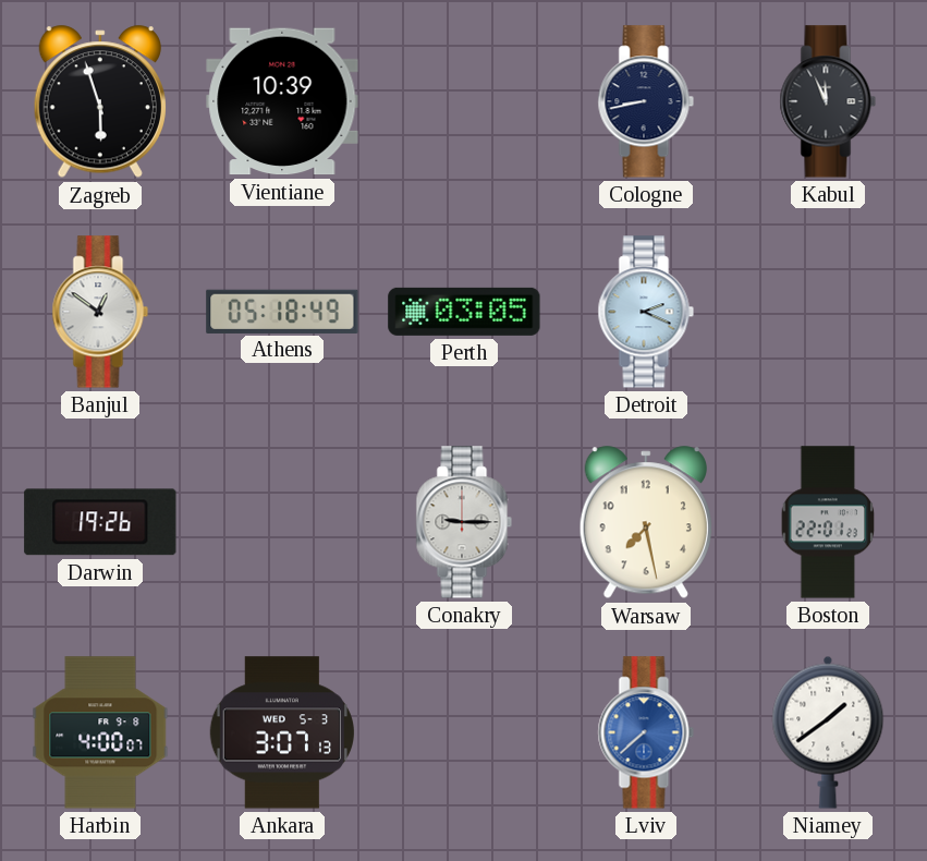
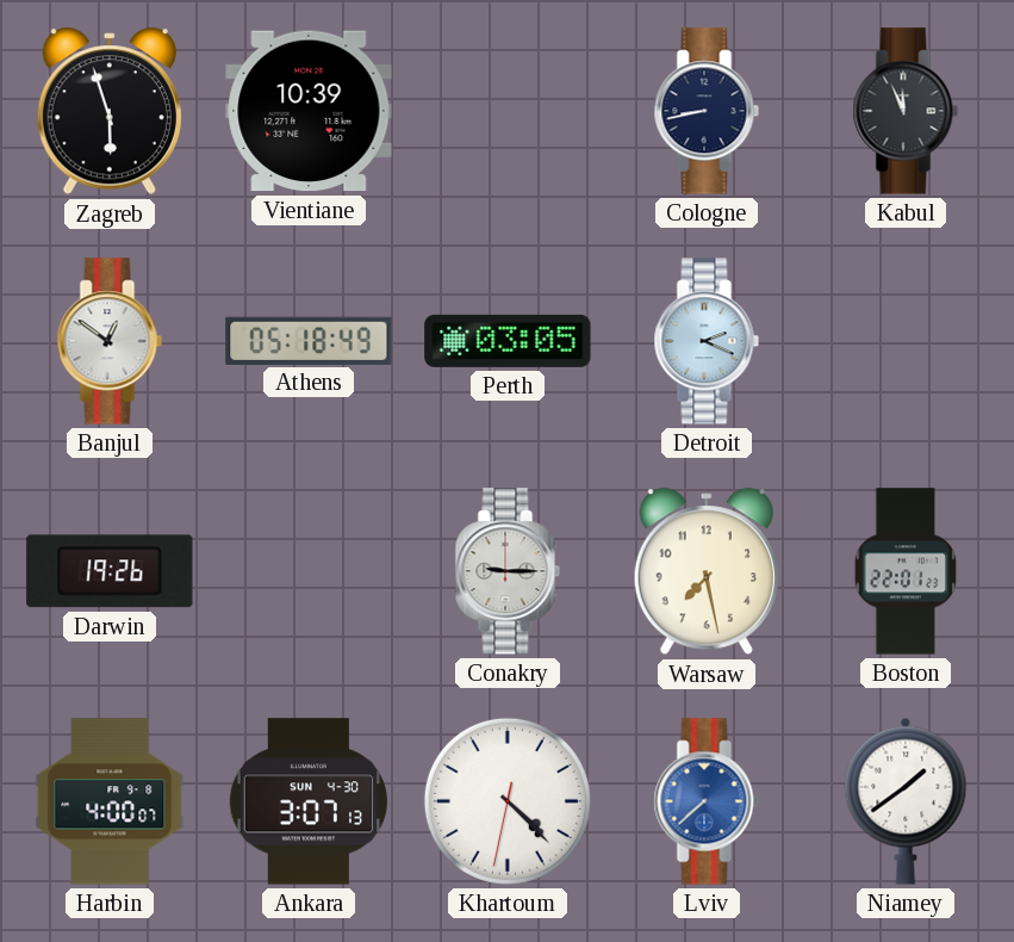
Ankara date: WED 5-3 -> SUN 4-30
Khartoum: none -> 4:22
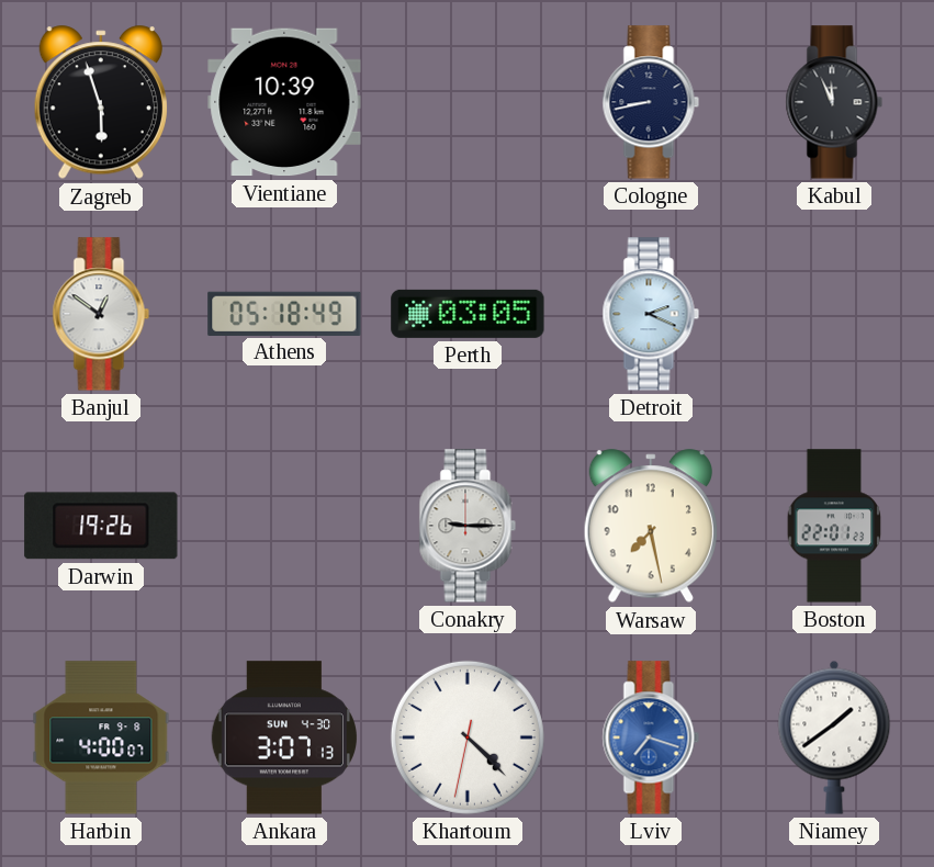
Lviv: 7:38 -> 7:18
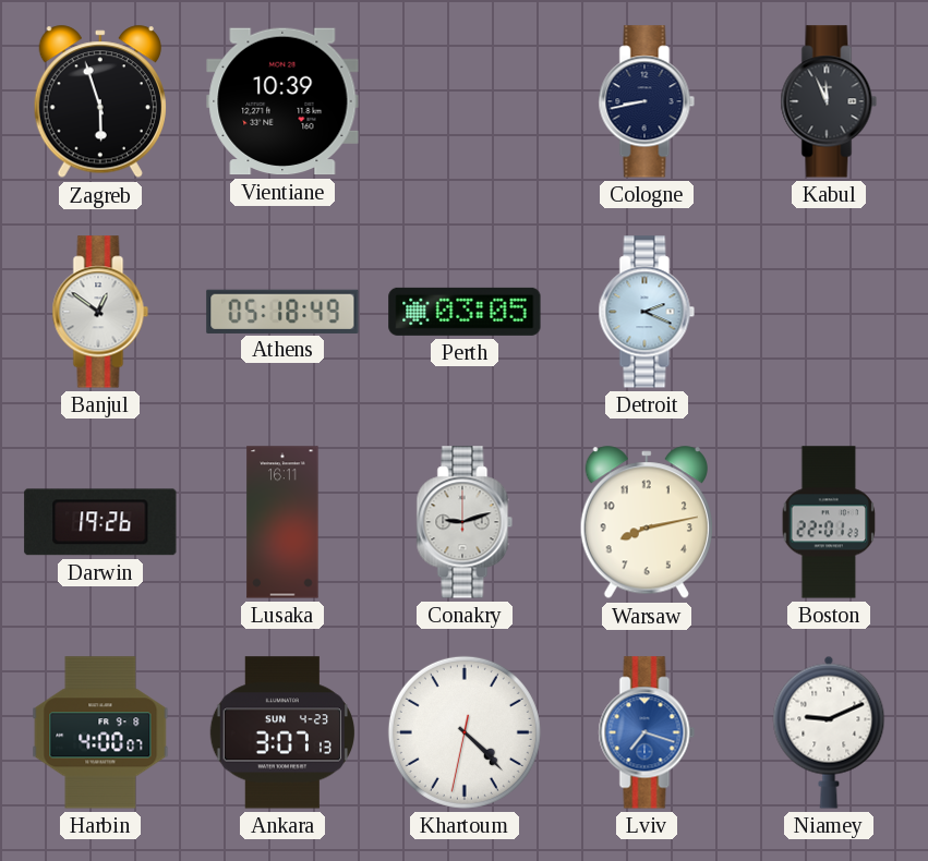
Lusaka: none -> 16:11
Conakry: 9:15 -> 9:12
Warsaw: 7:28 -> 8:13
Ankara date: SUN 4-30 -> SUN 4-23
Niamey: 1:39 -> 9:11
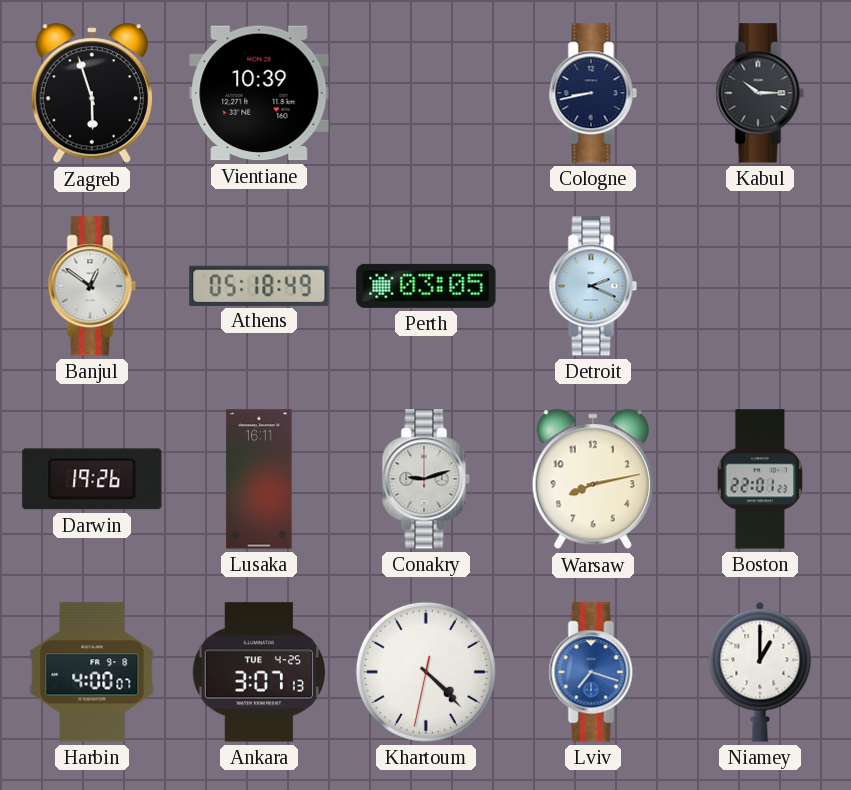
Kabul: 11:56 -> 10:15
Ankara date: SUN 4-23 -> TUE 4-25
Niamey: 9:11 -> 1:00
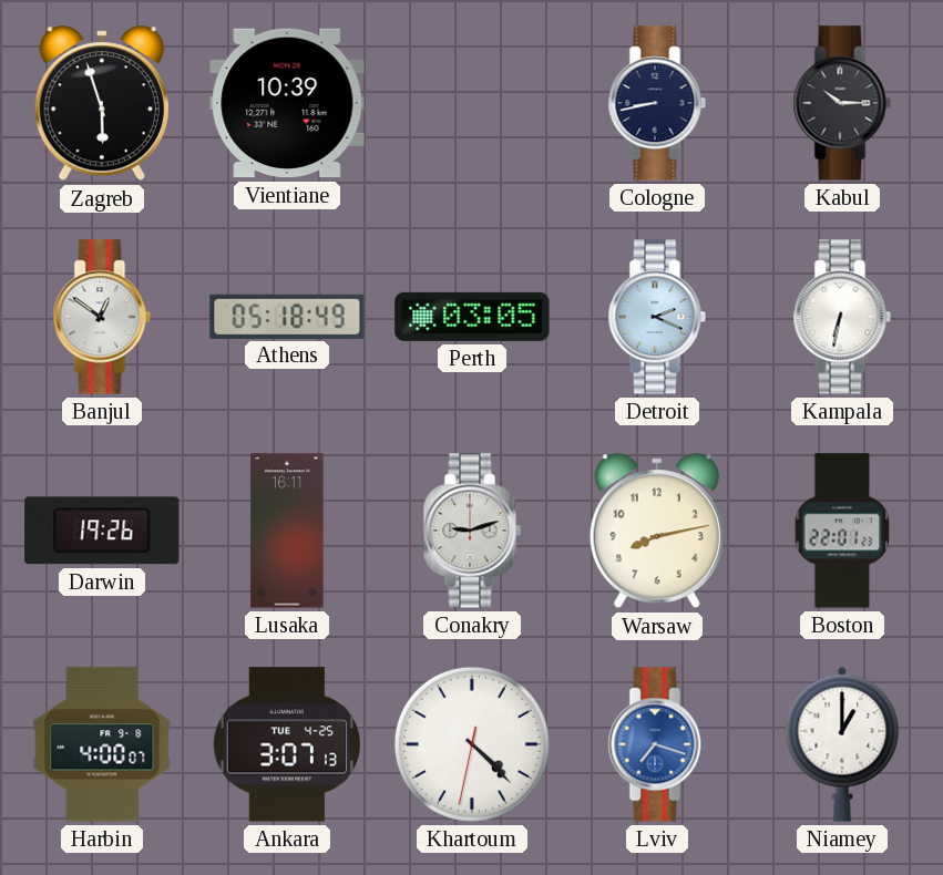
Kampala: none -> 6:32
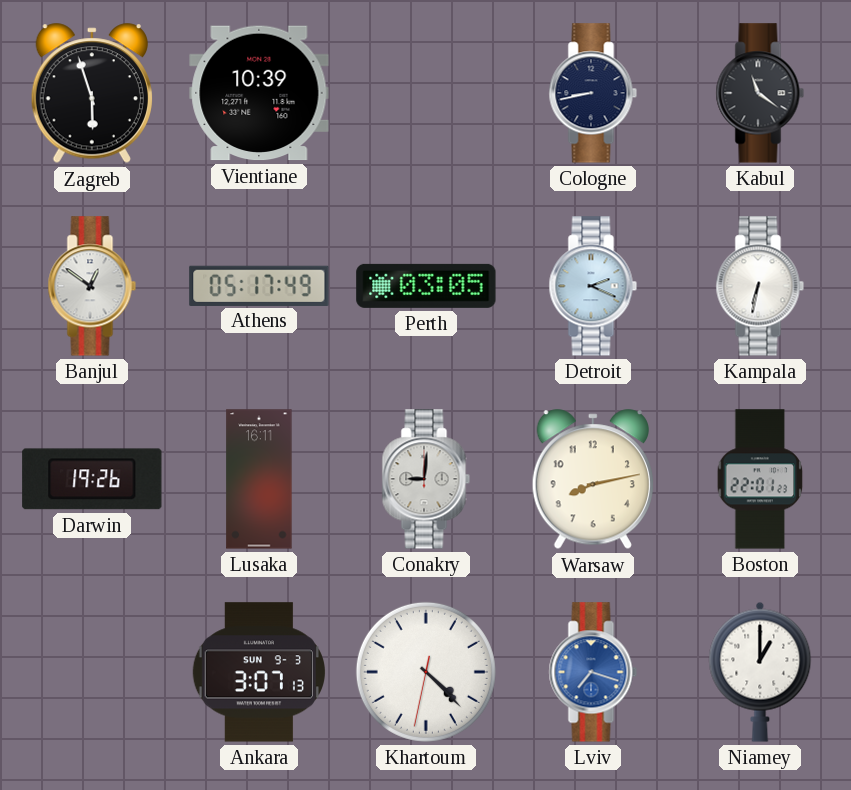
Kabul: 10:15 -> 11:21
Athens: 05:18 -> 05:17
Conakry: 9:12 -> 9:01
Harbin: 4:00 -> none
Ankara date: TUE 4-25 -> SUN 9-3
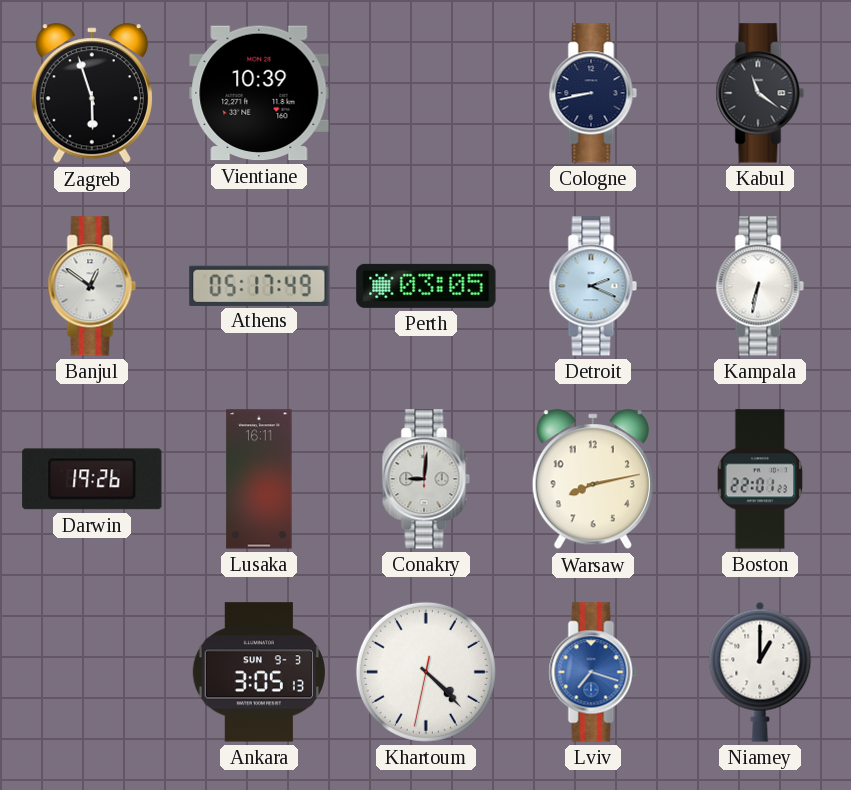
Ankara: 3:07 -> 3:05
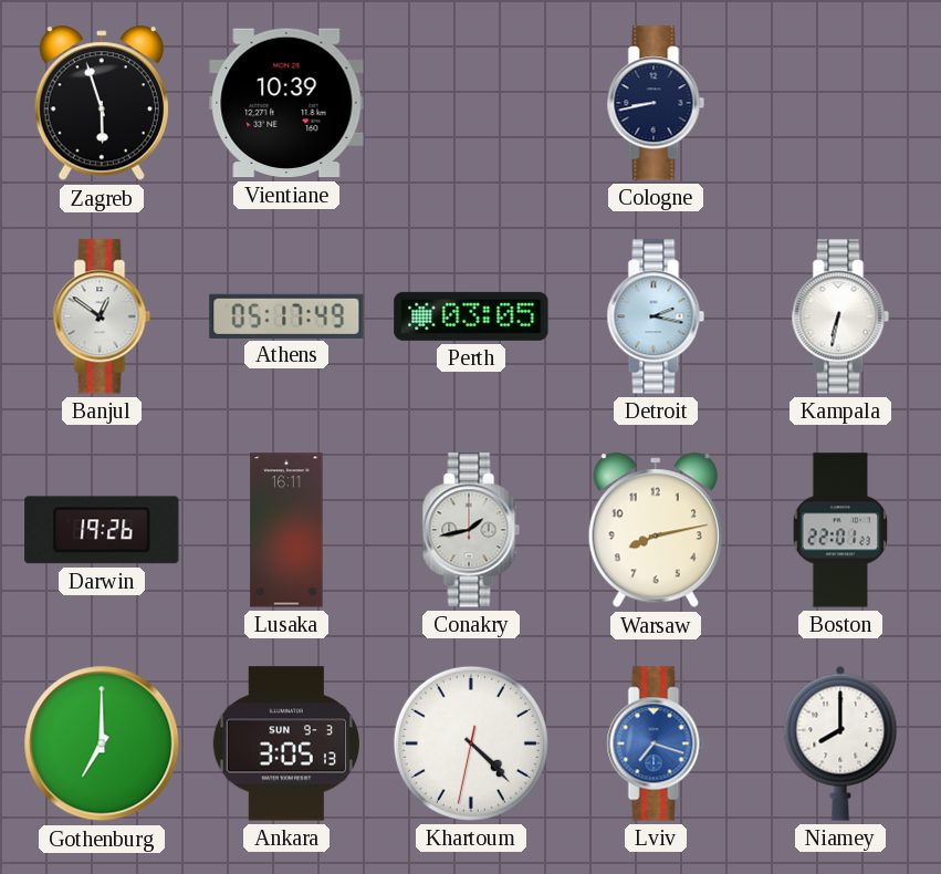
Kabul: 11:21 -> none
Detroit: 2:19 -> 2:17
Conakry: 9:01 -> 1:43
Gothenburg: none -> 7:00
Niamey: 1:00 -> 8:00
